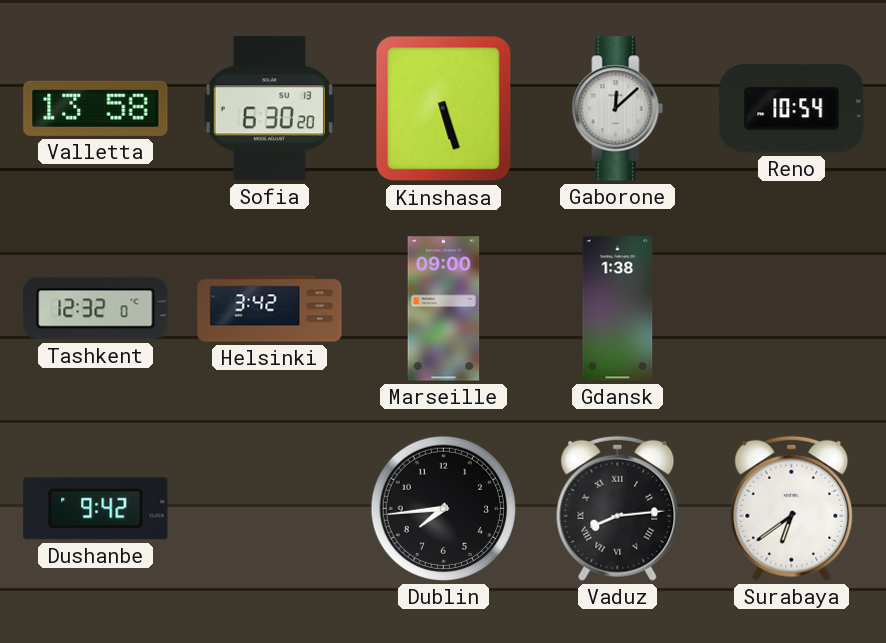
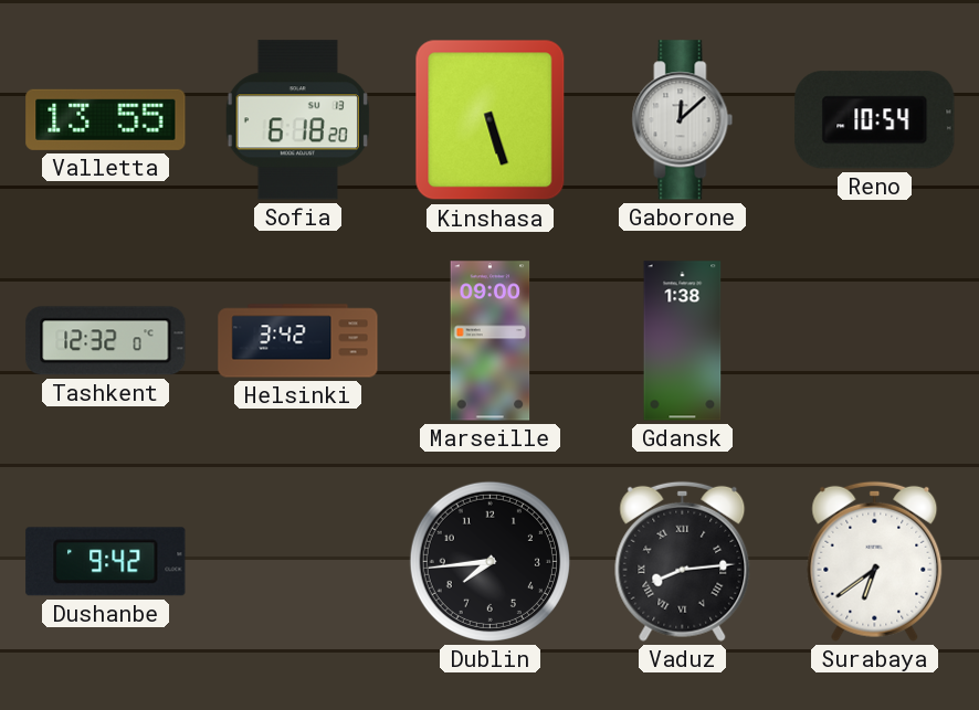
Valletta: 13:58 -> 13:55
Sofia: 6:30 -> 6:18
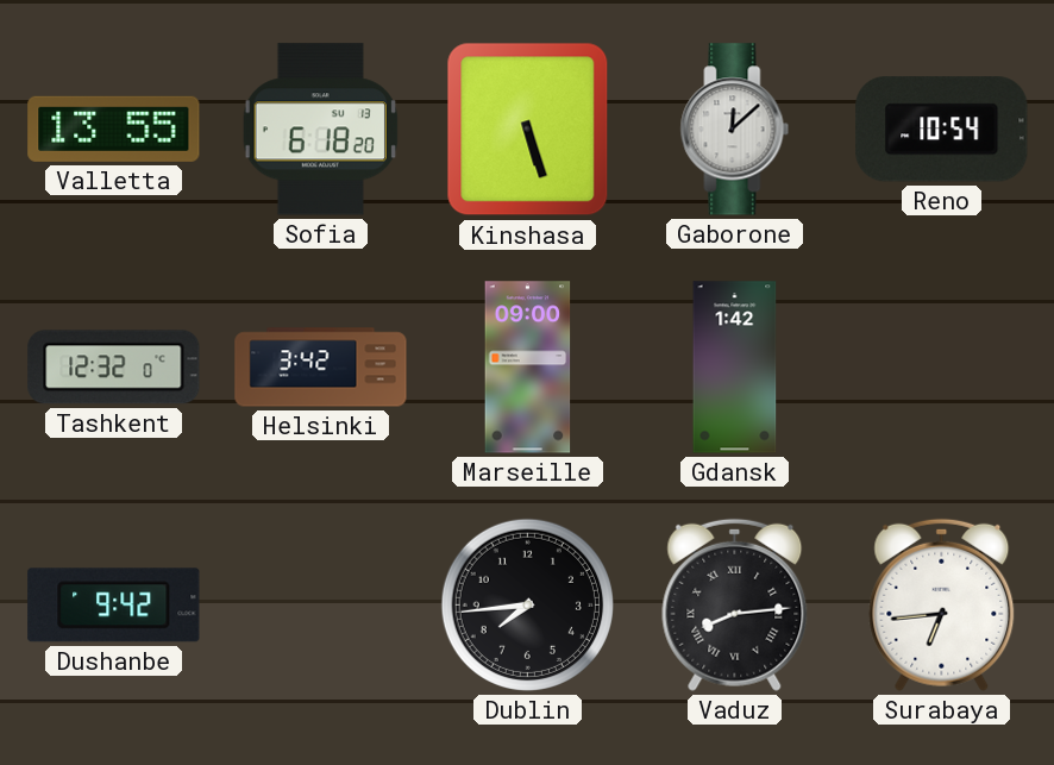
Gdansk: 1:38 -> 1:42
Surabaya: 6:39 -> 6:44
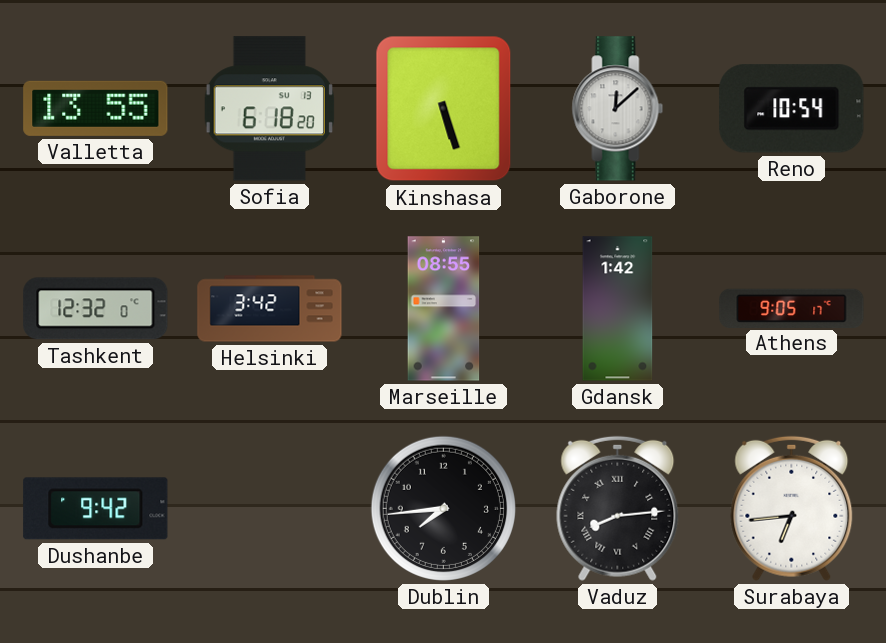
Marseille: 09:00 -> 08:55
Athens: none -> 9:05
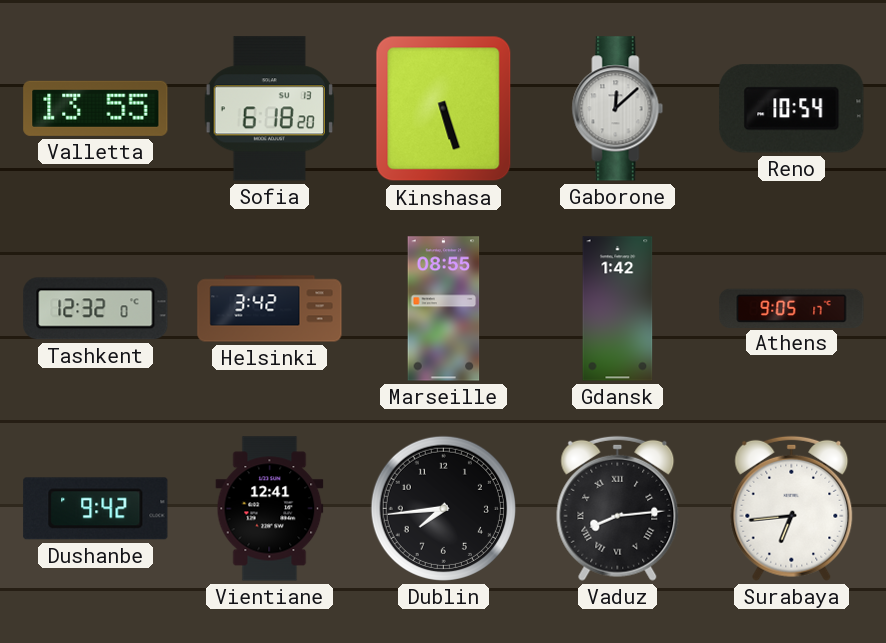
Vientiane: none -> 12:41
